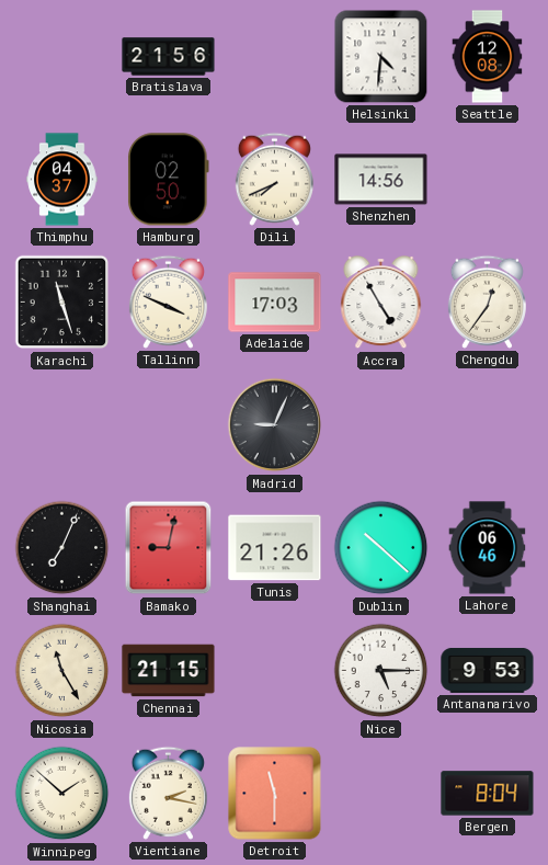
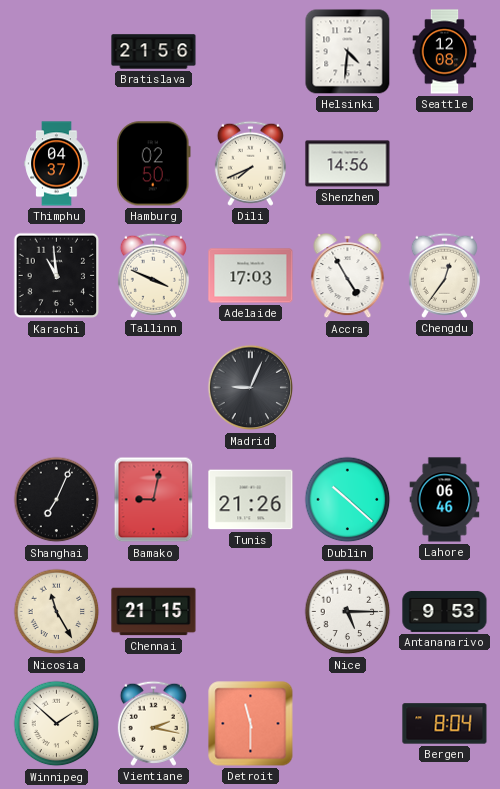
Karachi: 11:27 -> 10:59
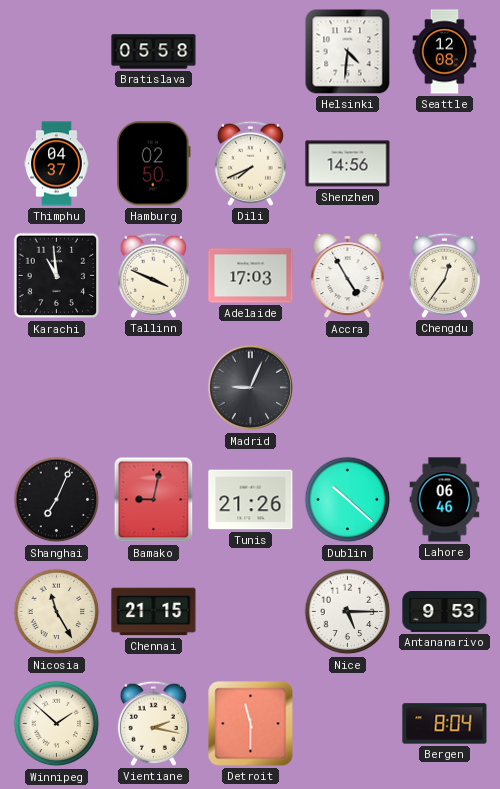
Bratislava: 21:56 -> 05:58
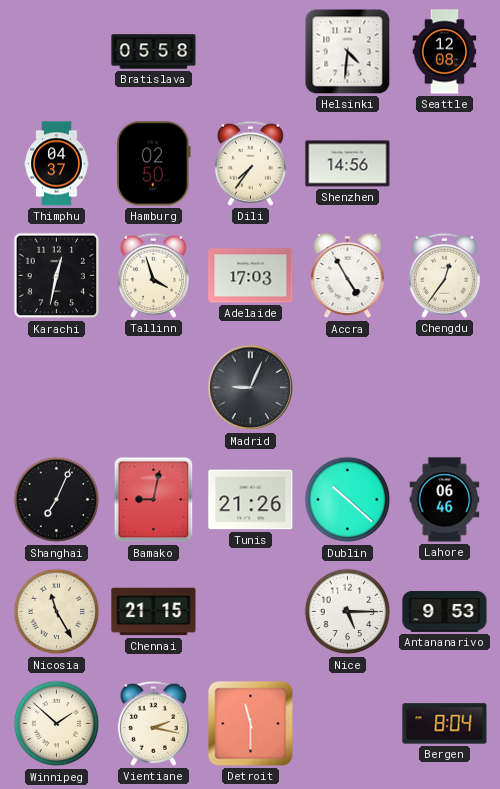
Dili: 7:41 -> 7:36
Karachi: 10:59 -> 12:32
Tallinn: 3:49 -> 3:57
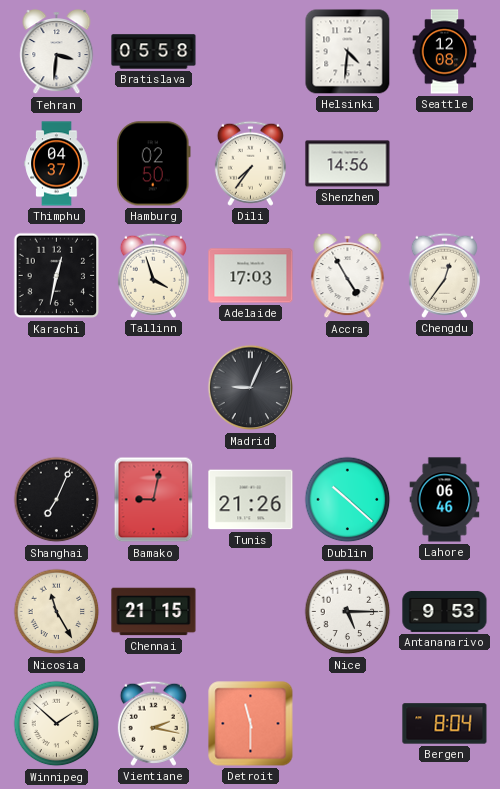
Tehran: none -> 3:31
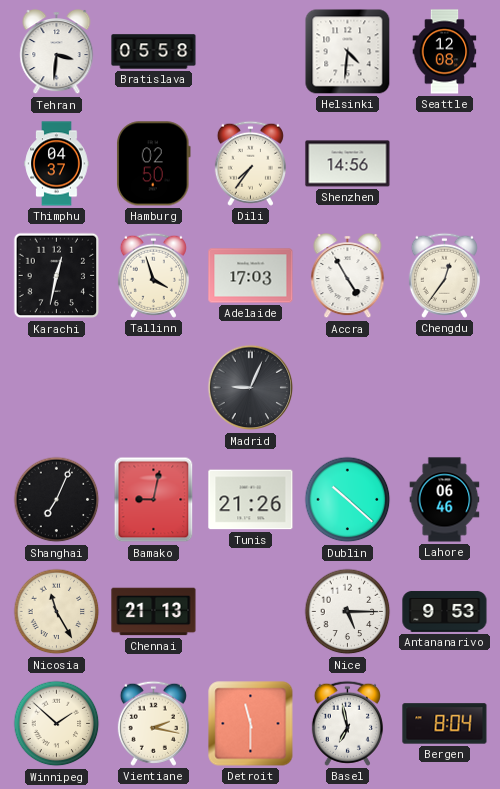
Chennai: 21:15 -> 21:13
Basel: none -> 6:58
